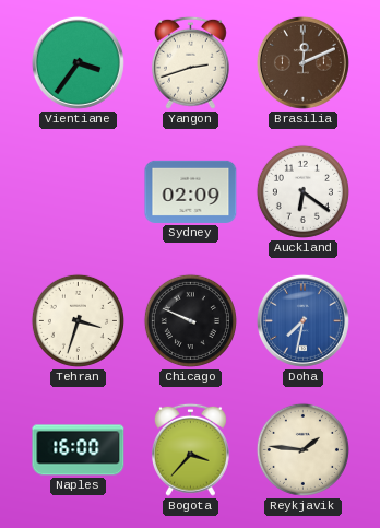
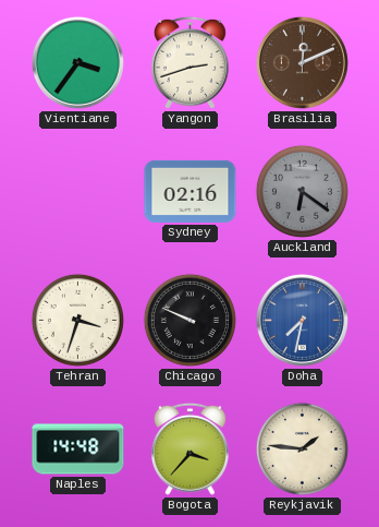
Sydney: 02:09 -> 02:16
Auckland dial: white -> grey
Naples: 16:00 -> 14:48
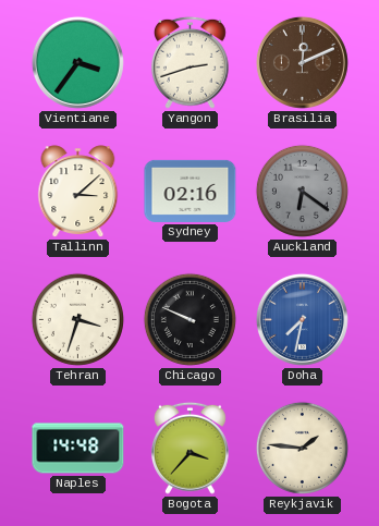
Tallinn: none -> 3:08
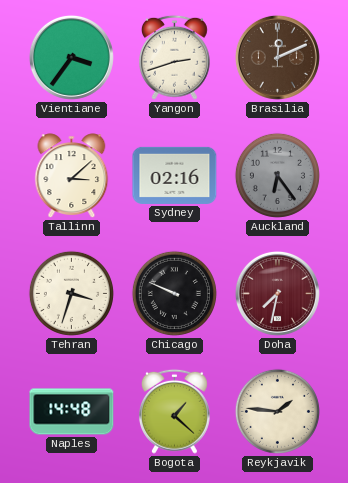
Auckland: 6:21 -> 6:24
Doha dial: blue -> burgundy
Bogota: 3:37 -> 1:22
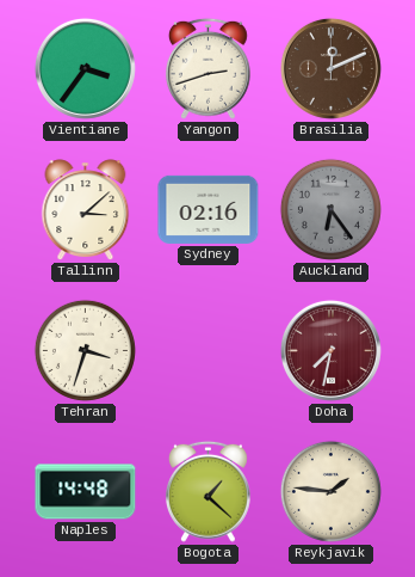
Chicago: 9:49 -> none
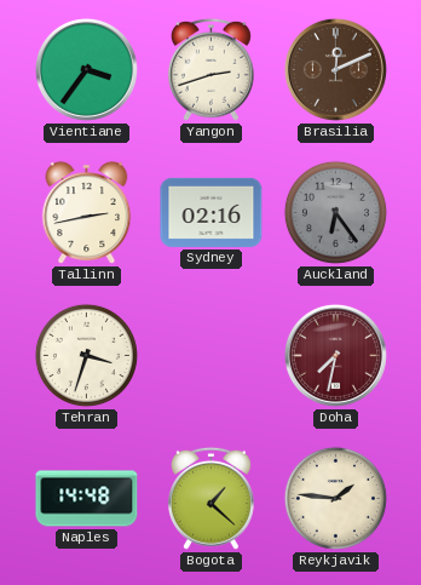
Tallinn: 3:08 -> 2:43
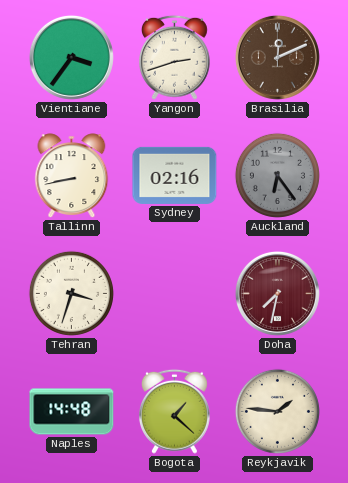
Tallinn: 2:43 -> 8:43
